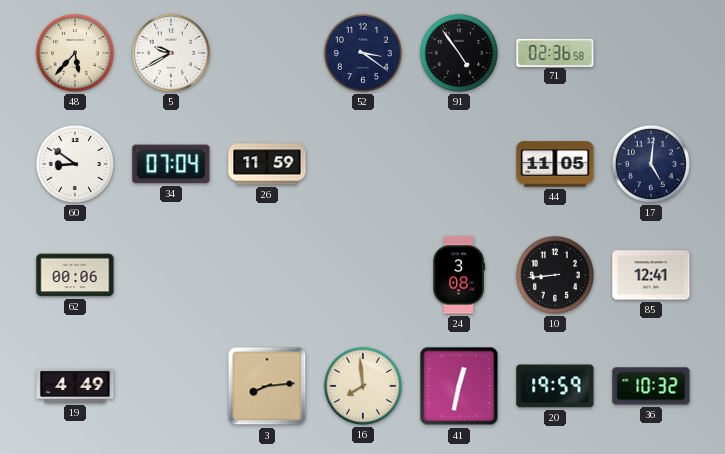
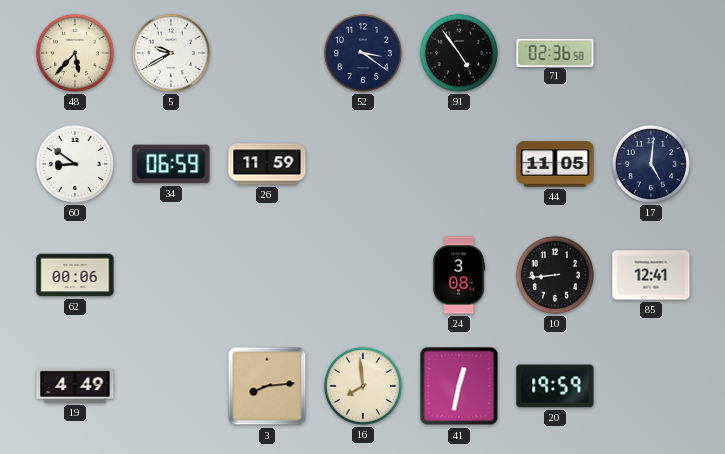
34: 07:04 -> 06:59
36: 10:32 -> none
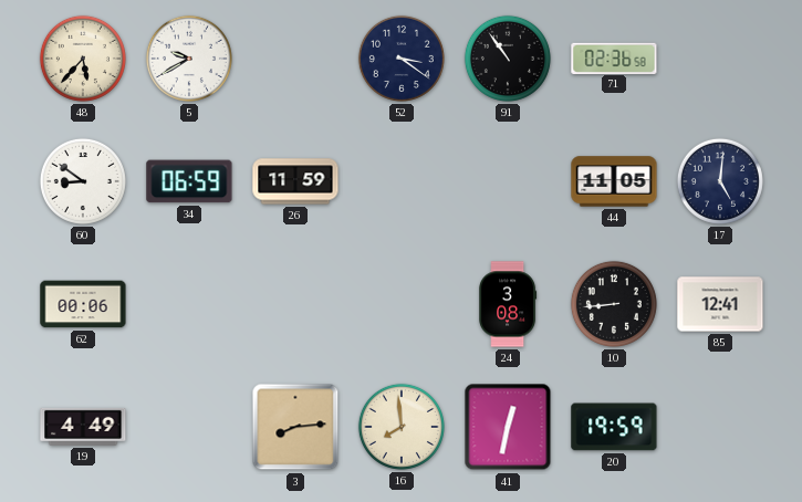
91: 4:54 -> 10:54
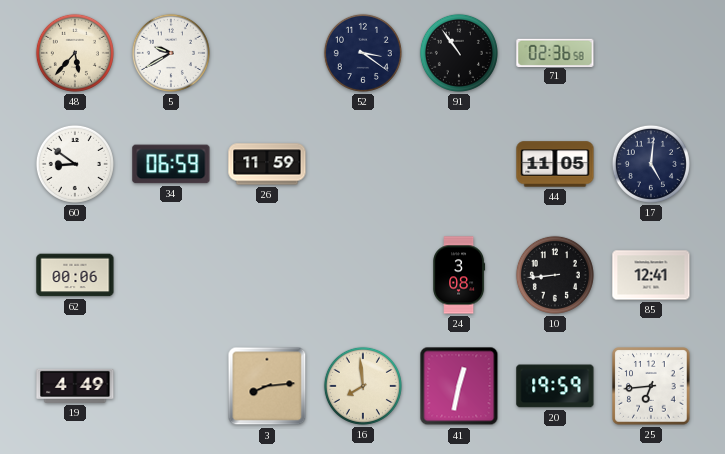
25: none -> 6:44
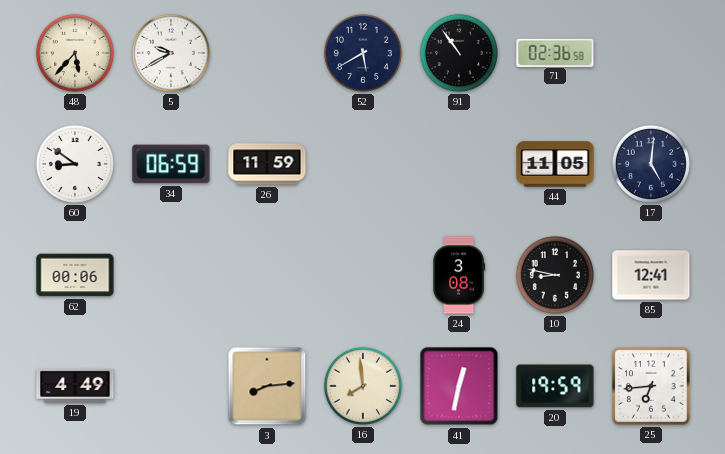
52: 3:21 -> 5:40
10: 8:44 -> 8:47
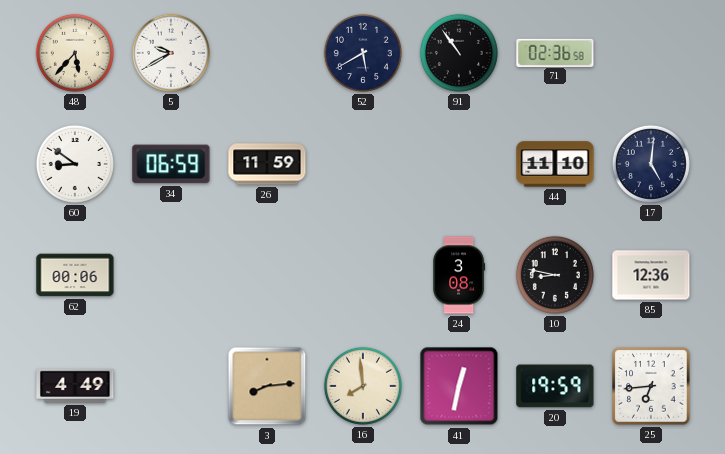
44: 11:05 -> 11:10
85: 12:41 -> 12:36
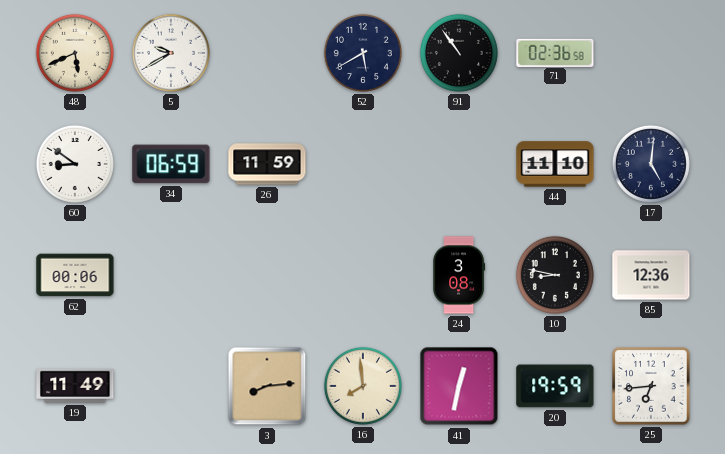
48: 5:37 -> 5:41
19: 4:49 -> 11:49
